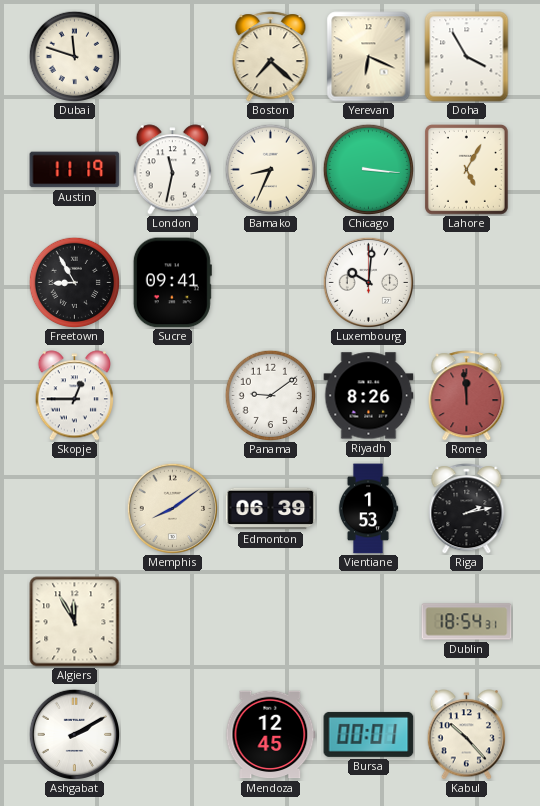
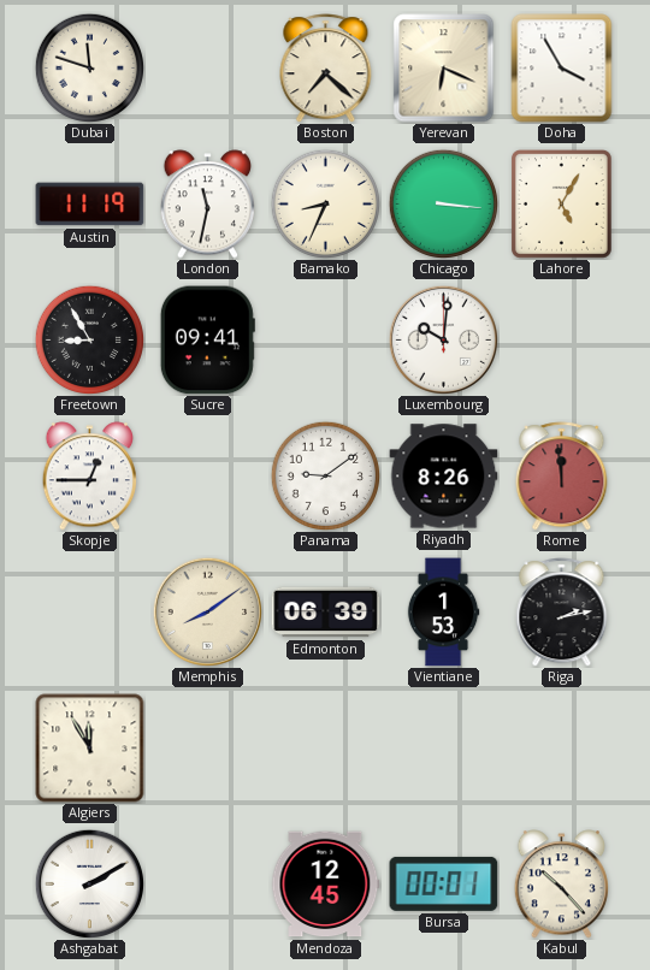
Dublin: 18:54 -> none
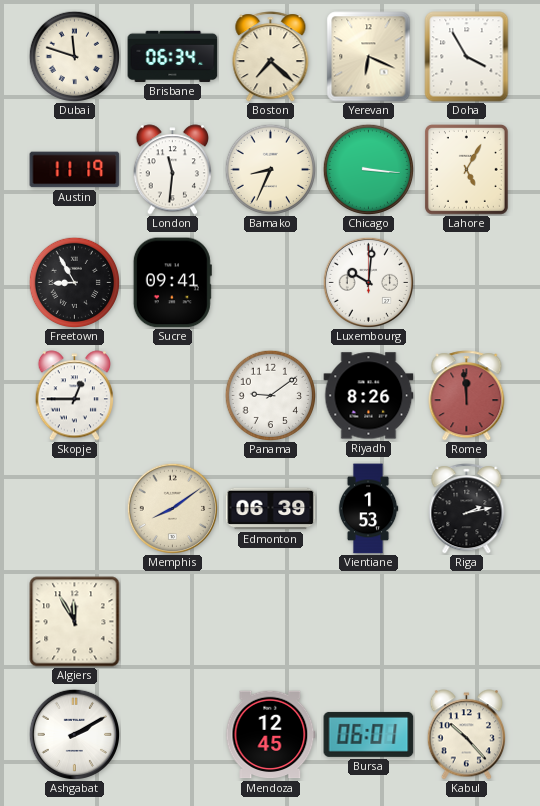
Brisbane: none -> 06:34
London: 11:32 -> 11:31
Bursa: 00:01 -> 06:01
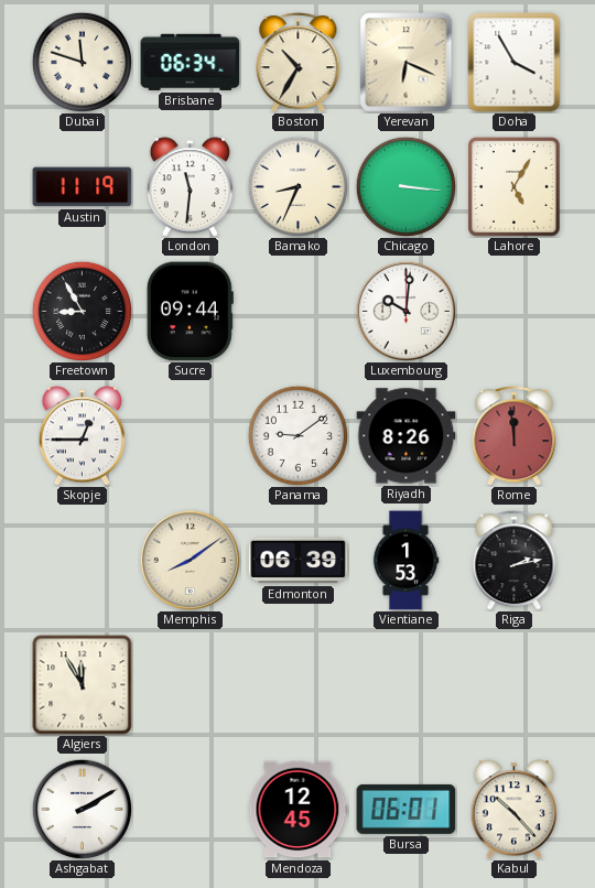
Boston: 7:22 -> 10:35
Sucre: 09:41 -> 09:44
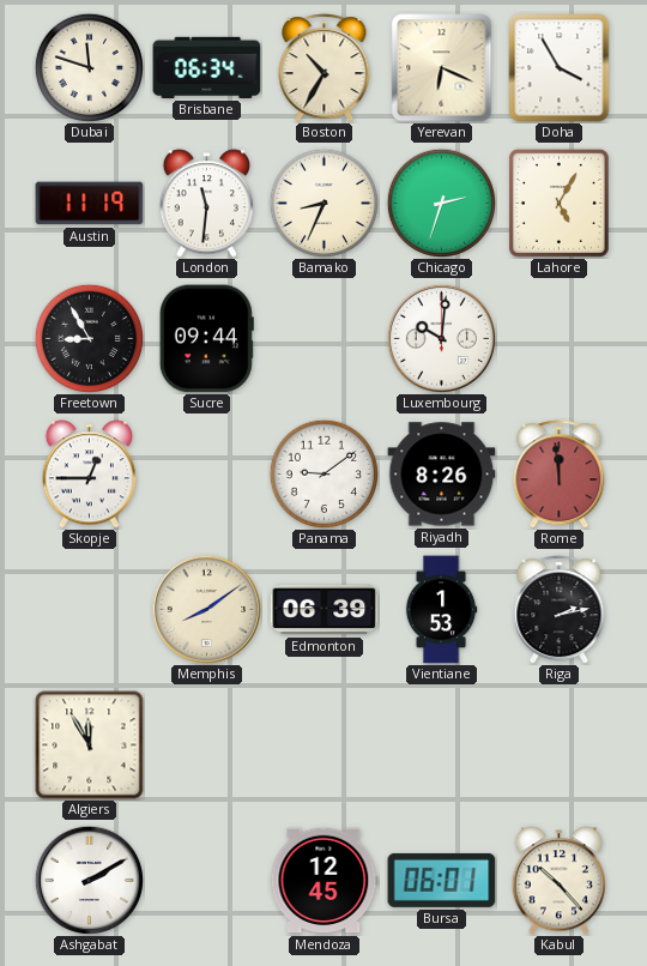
Chicago: 3:16 -> 2:33
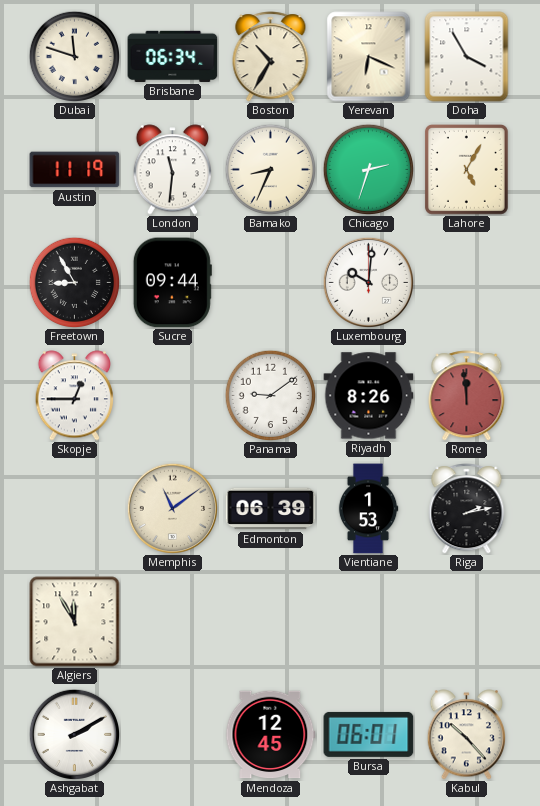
Memphis: 8:09 -> 11:09
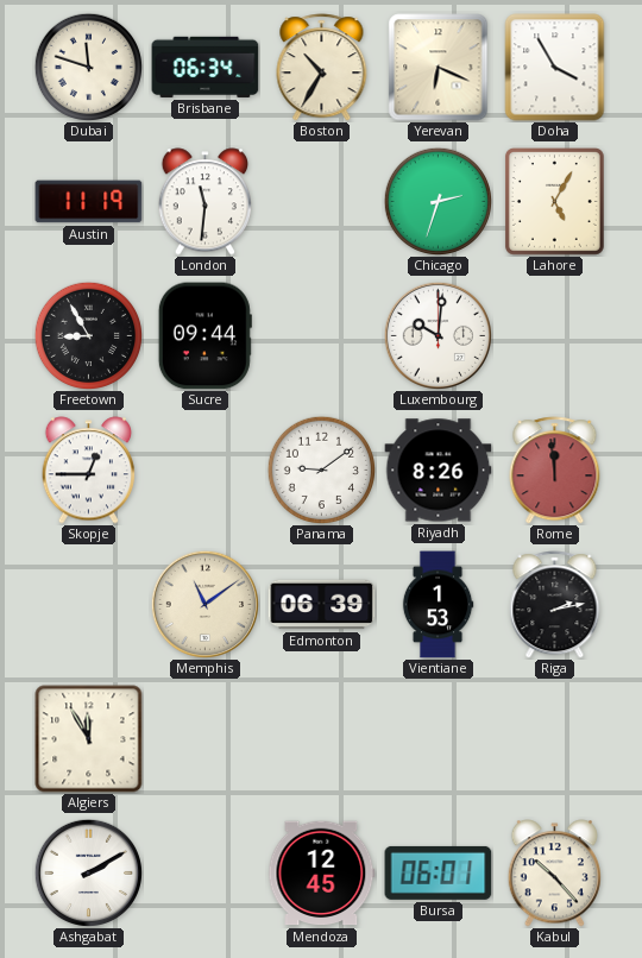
Bamako: 8:34 -> none
